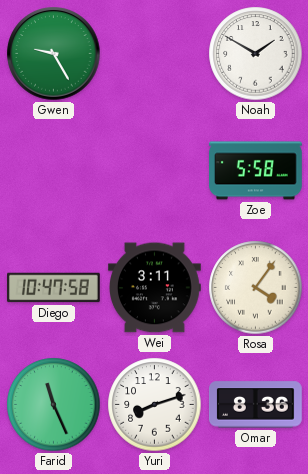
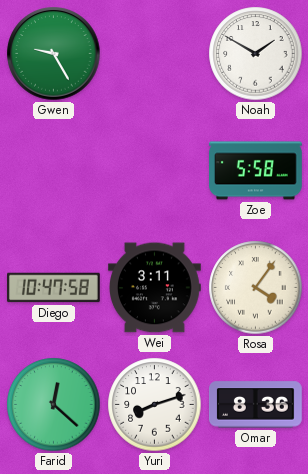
Farid: 11:26 -> 12:22
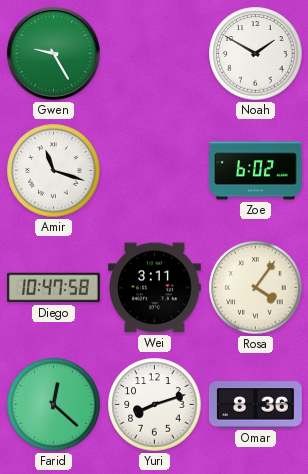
Amir: none -> 11:18
Zoe: 5:58 -> 6:02
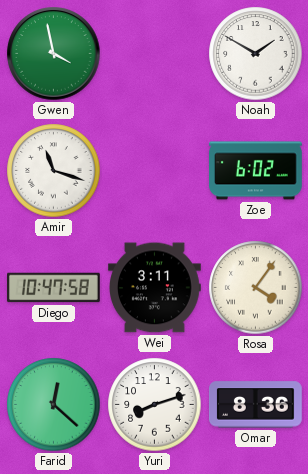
Gwen: 9:25 -> 3:58
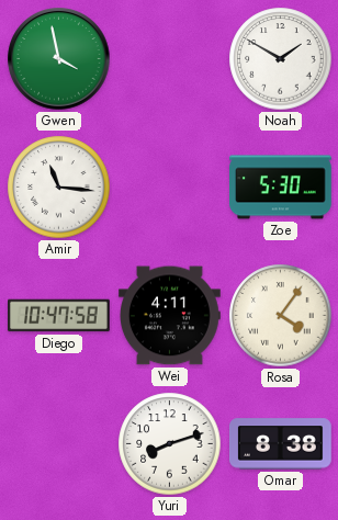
Amir: 11:18 -> 11:16
Zoe: 6:02 -> 5:30
Wei: 3:11 -> 4:11
Farid: 12:22 -> none
Omar: 8:36 -> 8:38
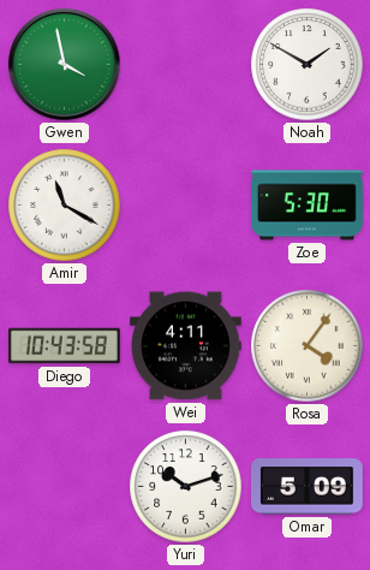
Amir: 11:16 -> 11:20
Diego: 10:47 -> 10:43
Yuri: 8:12 -> 10:12
Omar: 8:38 -> 5:09
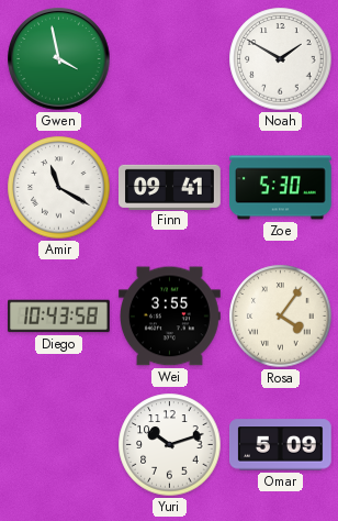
Finn: none -> 09:41
Wei: 4:11 -> 3:55
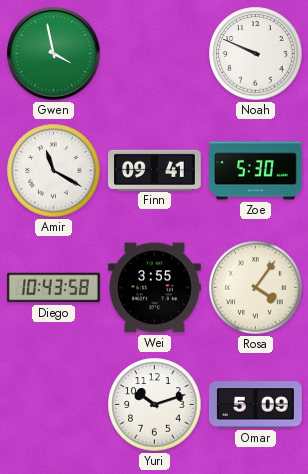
Noah: 1:50 -> 9:49
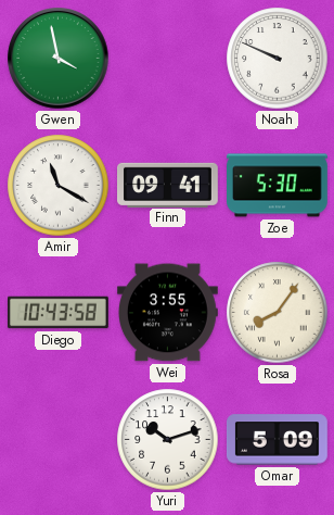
Rosa: 4:06 -> 8:06
